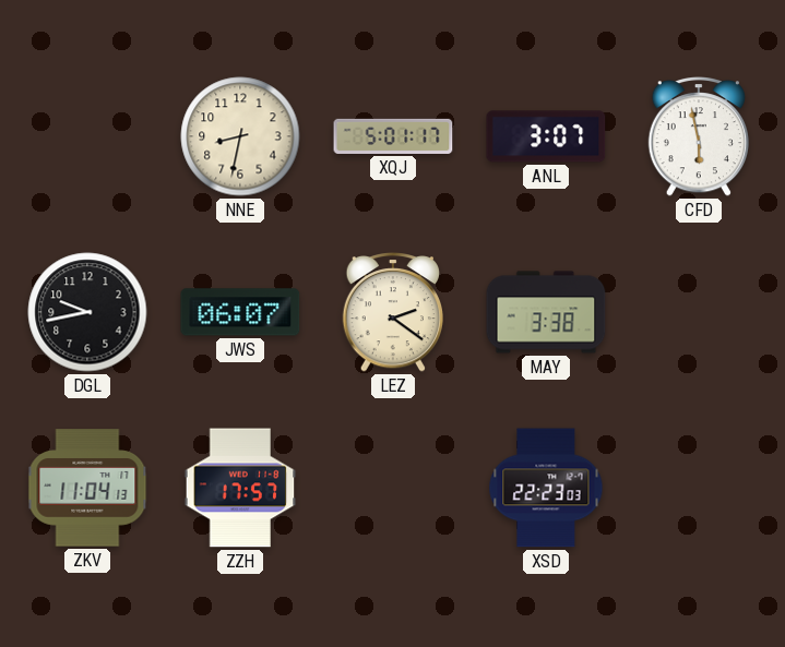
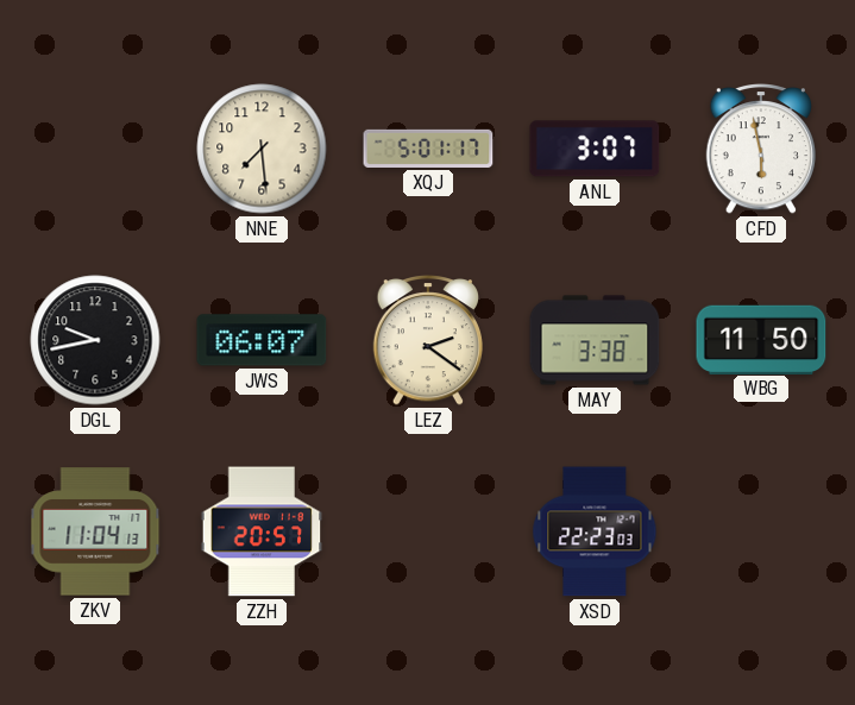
NNE: 8:32 -> 7:29
WBG: none -> 11:50
ZZH: 17:57 -> 20:57
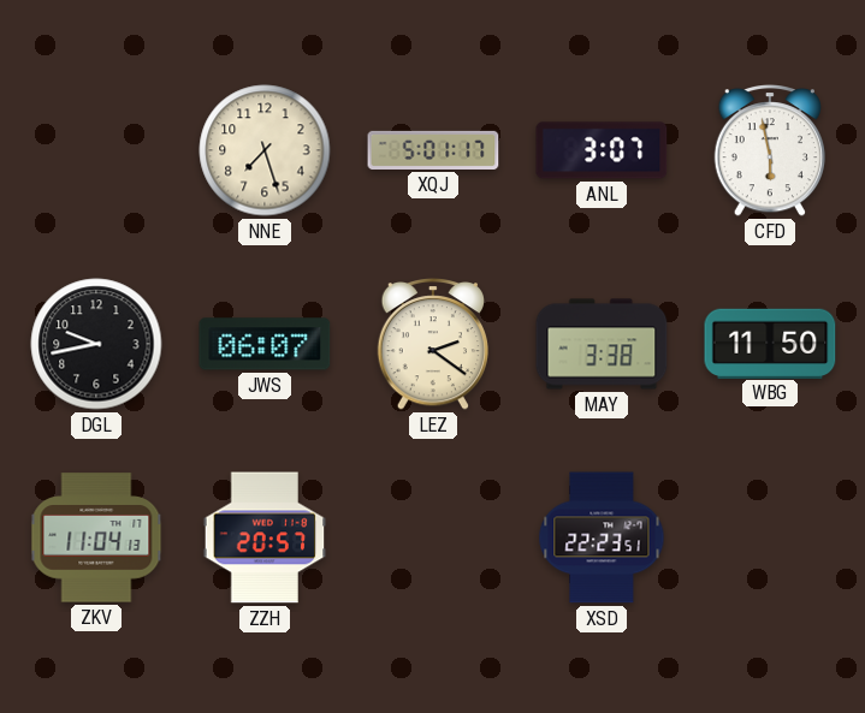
NNE: 7:29 -> 7:27
XSD: 22:23:03 -> 22:23:51
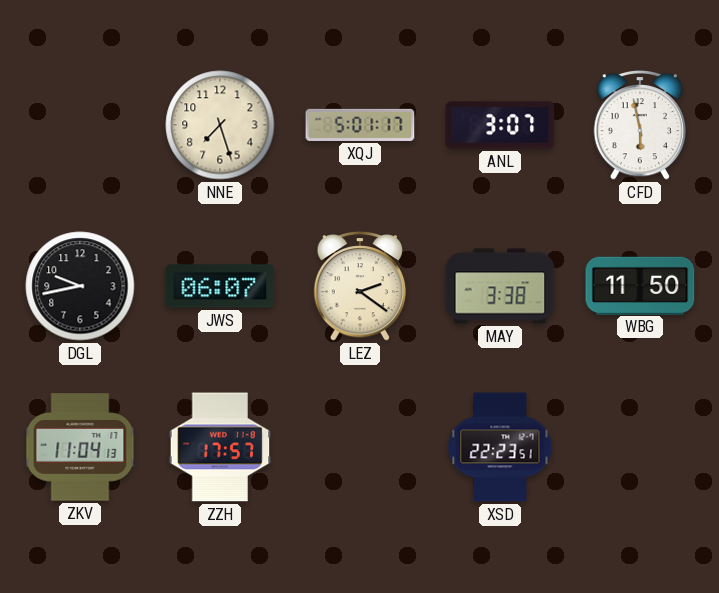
ZZH: 20:57 -> 17:57
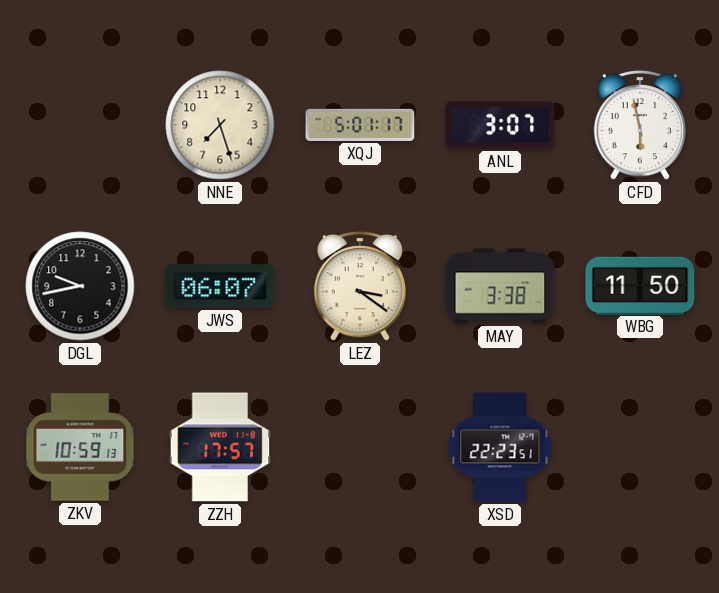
LEZ: 2:21 -> 3:21
ZKV: 11:04 -> 10:59
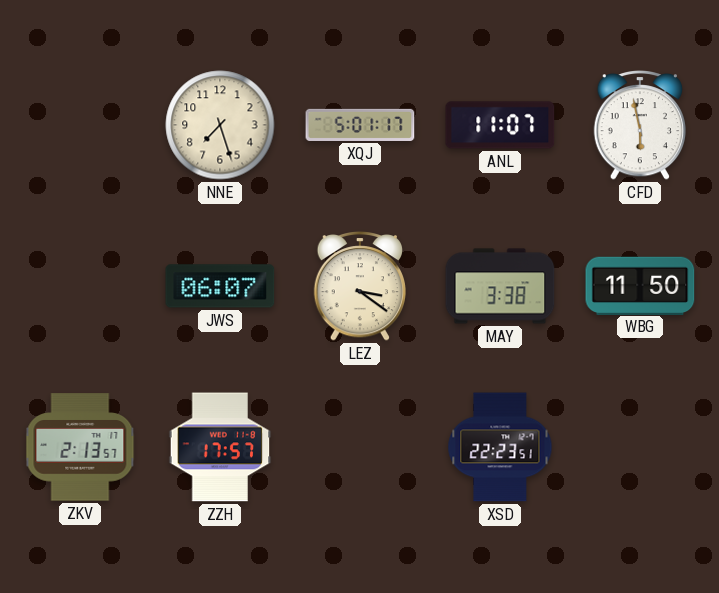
ANL: 3:07 -> 11:07
DGL: 9:43 -> none
ZKV: 10:59 -> 2:13
